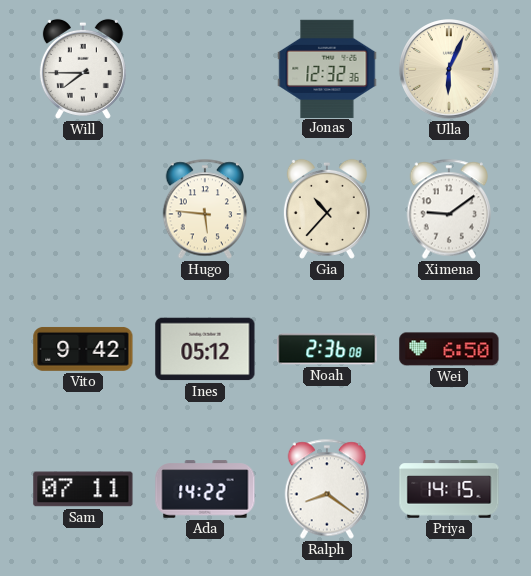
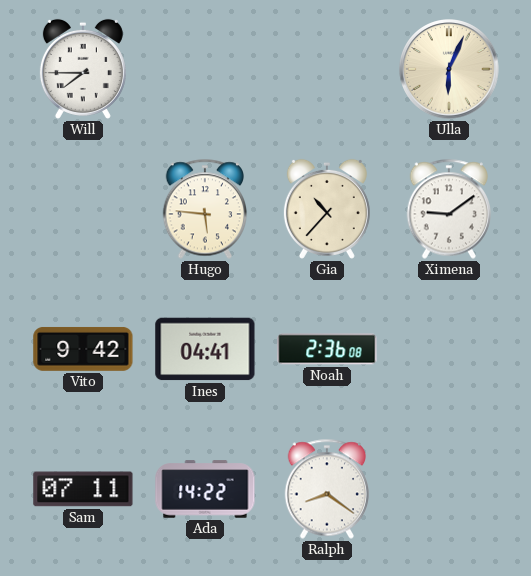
Jonas: 12:32 -> none
Ines: 05:12 -> 04:41
Wei: 6:50 -> none
Priya: 14:15 -> none
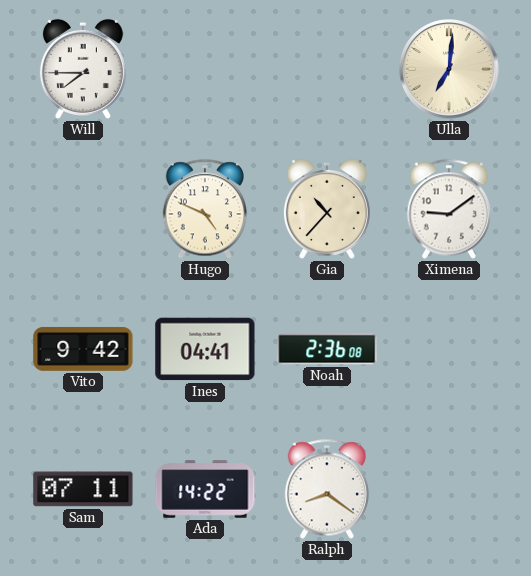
Ulla: 6:04 -> 7:01
Hugo: 5:46 -> 4:49
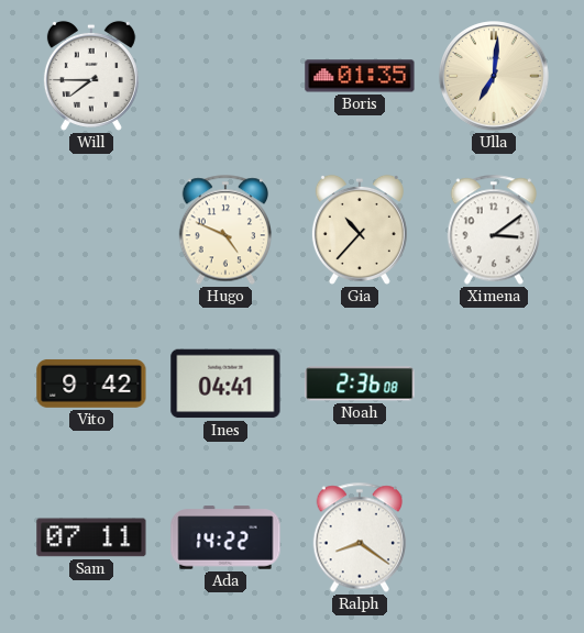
Boris: none -> 01:35
Ximena: 9:09 -> 3:09
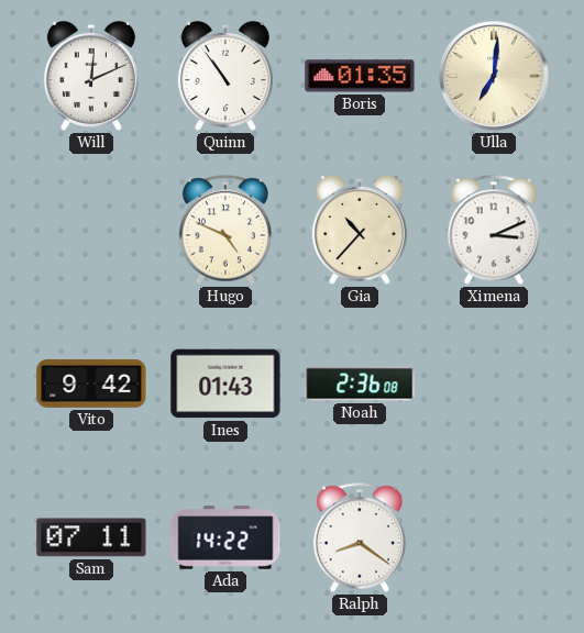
Will: 7:45 -> 12:11
Quinn: none -> 10:54
Ximena: 3:09 -> 3:11
Ines: 04:41 -> 01:43
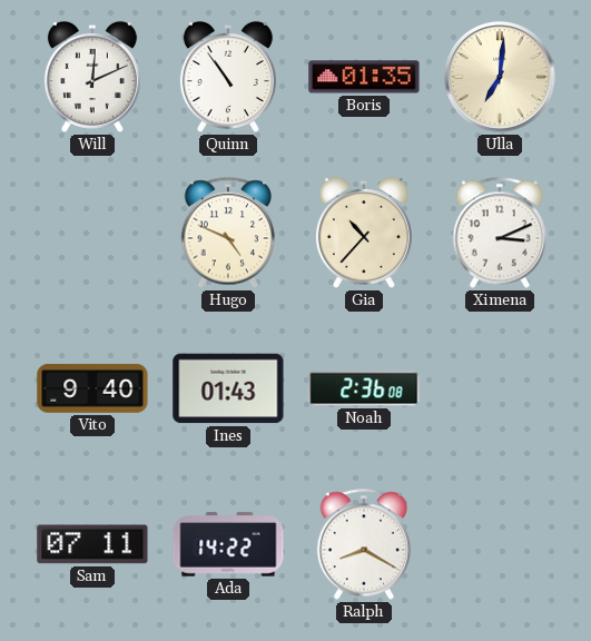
Vito: 9:42 -> 9:40
Ralph: 8:21 -> 8:20
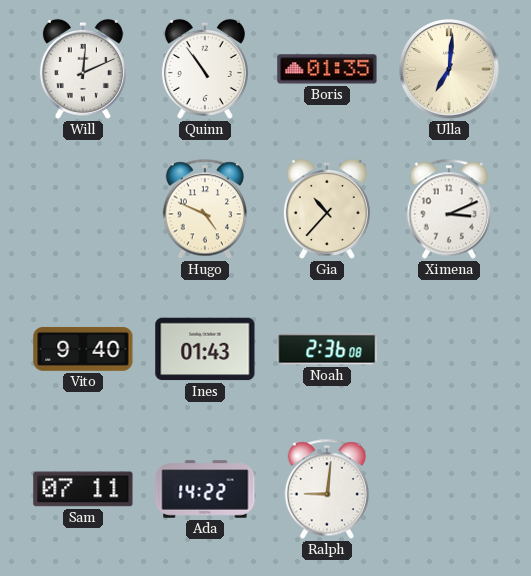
Ralph: 8:20 -> 9:01
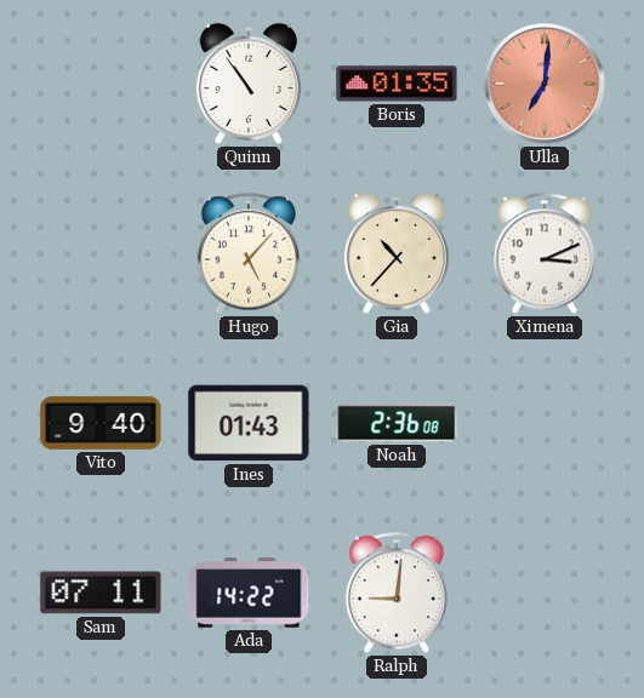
Will: 12:11 -> none
Ulla dial: cream -> salmon
Hugo: 4:49 -> 5:07
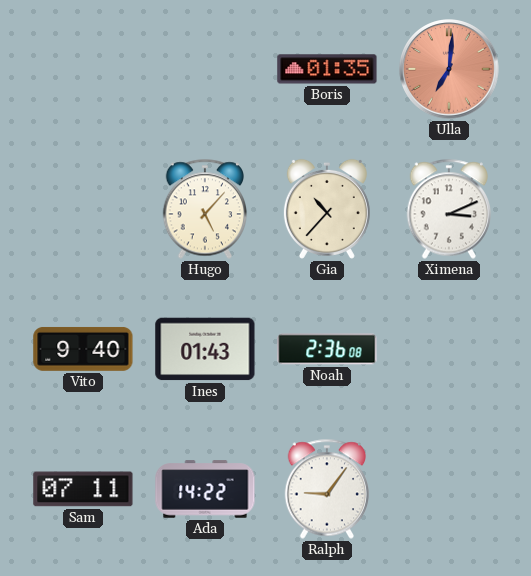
Quinn: 10:54 -> none
Ralph: 9:01 -> 9:06
